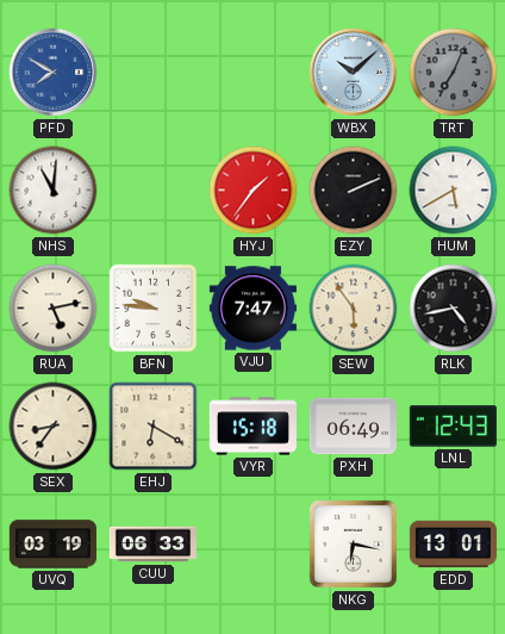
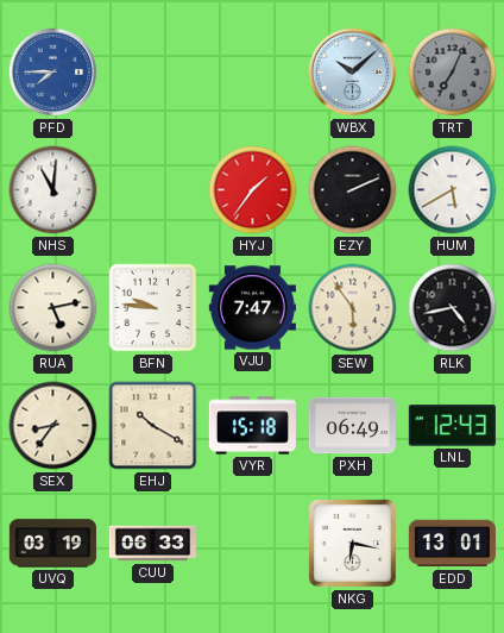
PFD: 7:50 -> 7:45
EHJ: 6:20 -> 10:20
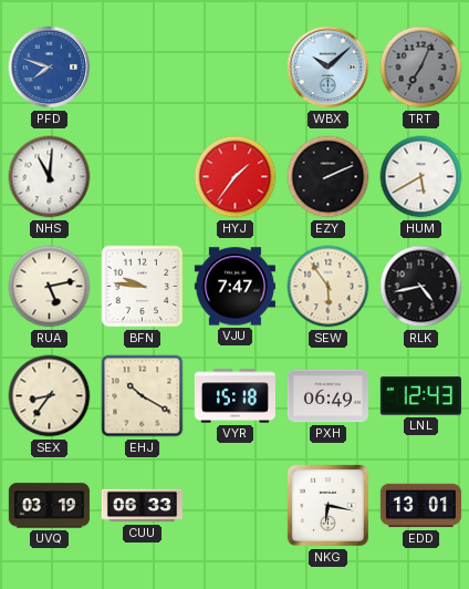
PFD: 7:45 -> 7:48
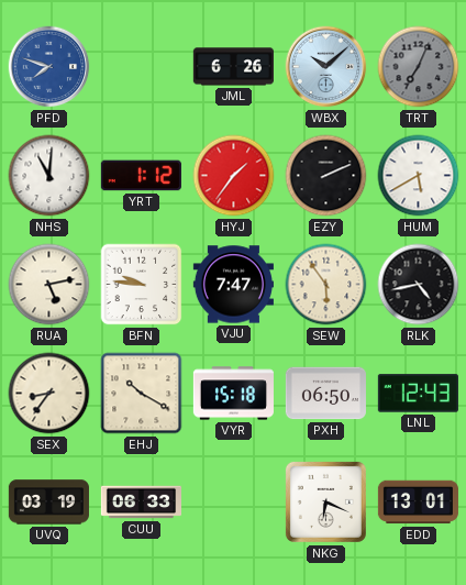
JML: none -> 6:26
YRT: none -> 1:12
PXH: 06:49 -> 06:50
NKG: 6:17 -> 6:19
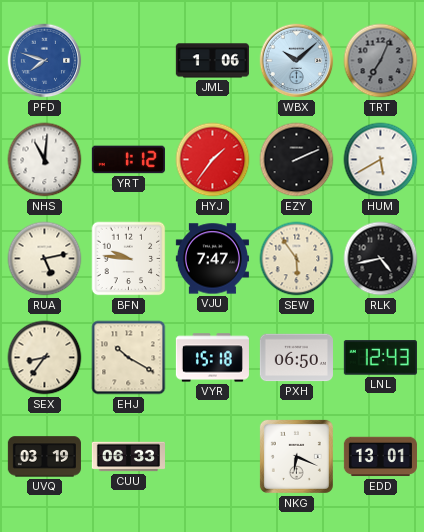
JML: 6:26 -> 1:06
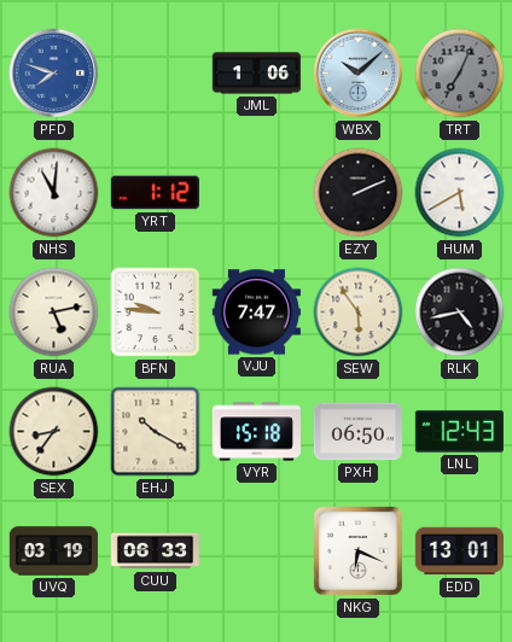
HYJ: 1:36 -> none
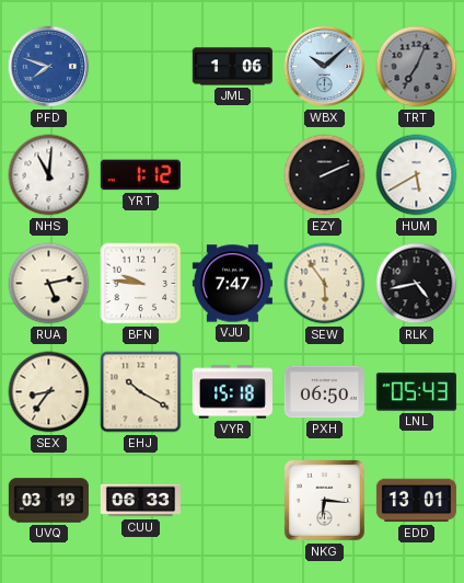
LNL: 12:43 -> 05:43
NKG: 6:19 -> 6:16
